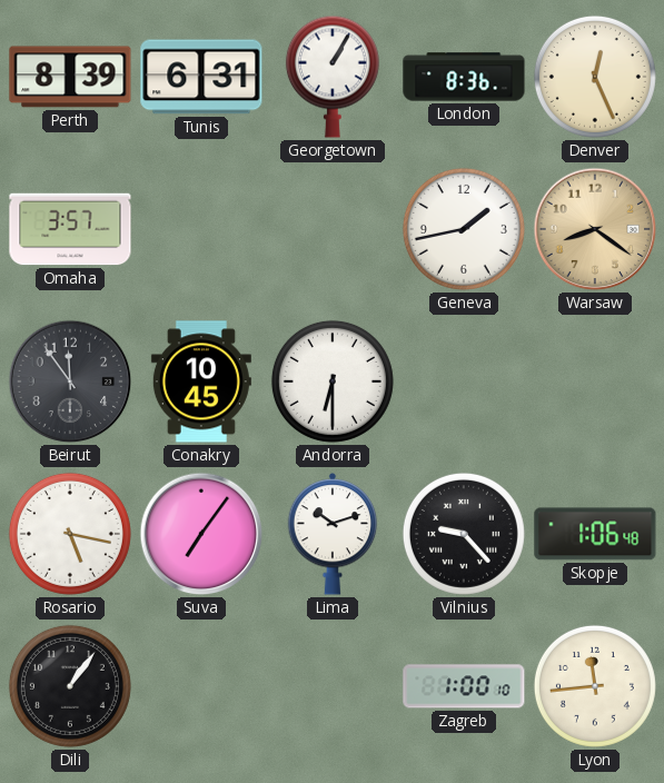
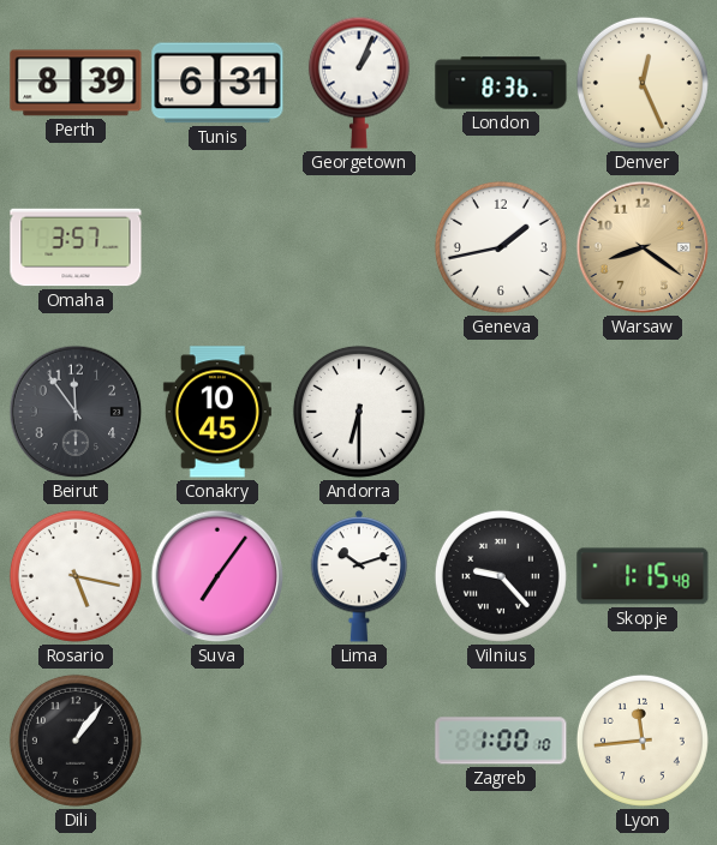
Georgetown: 1:05 -> 1:04
Skopje: 1:06 -> 1:15
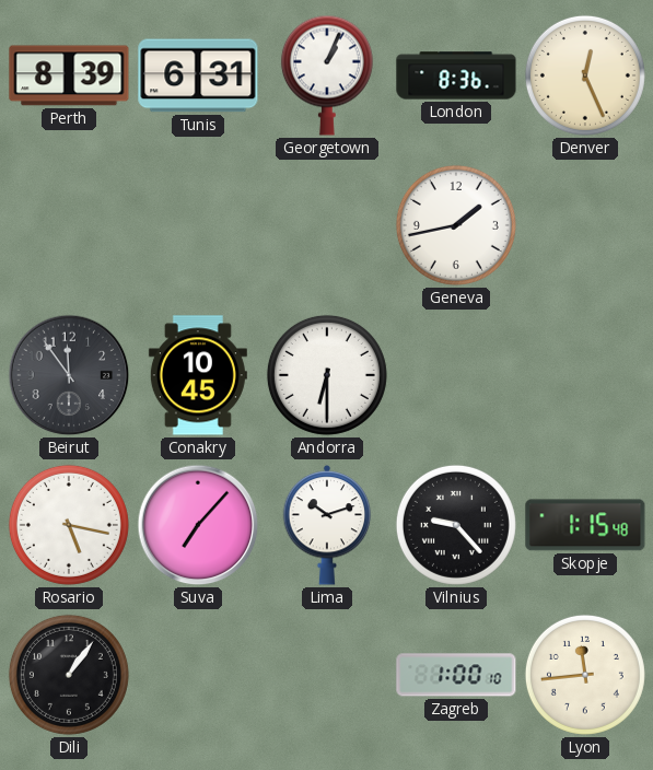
Omaha: 3:57 -> none
Warsaw: 8:21 -> none
Suva: 7:06 -> 7:07
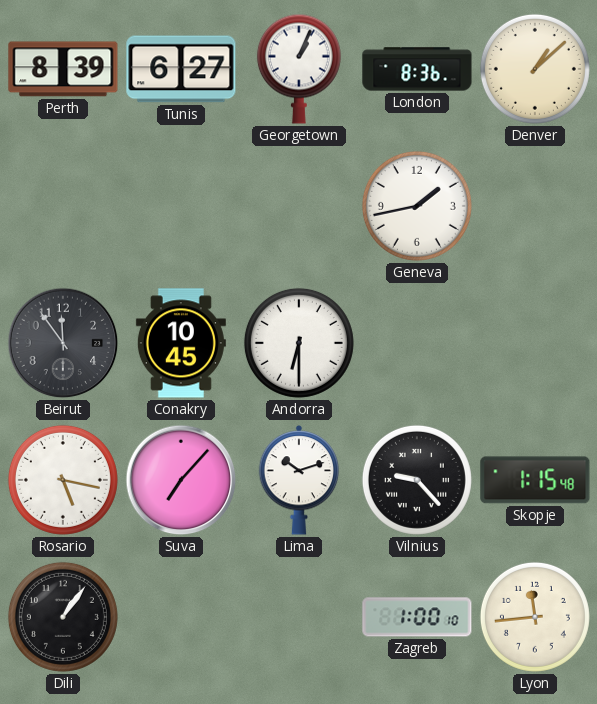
Tunis: 6:31 -> 6:27
Denver: 12:26 -> 1:08
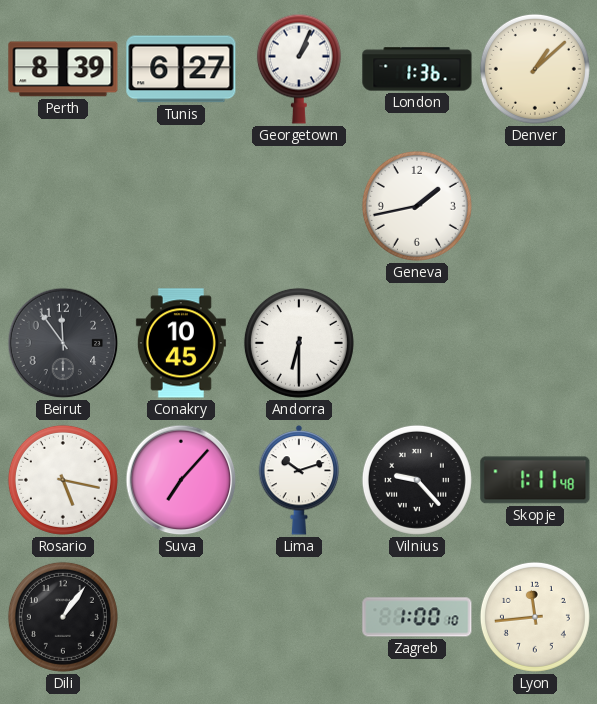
London: 8:36 -> 1:36
Skopje: 1:15 -> 1:11
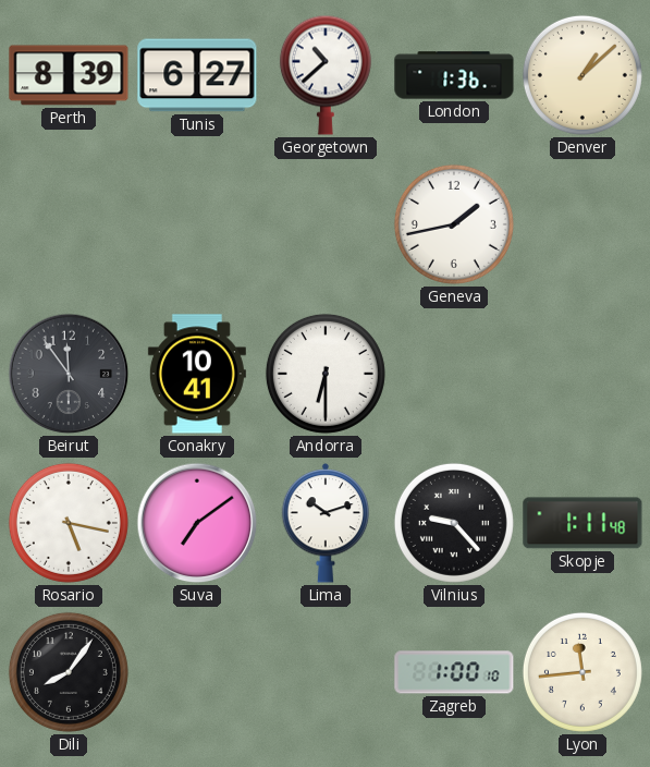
Georgetown: 1:04 -> 10:38
Conakry: 10:45 -> 10:41
Suva: 7:07 -> 7:09
Dili: 1:06 -> 8:06
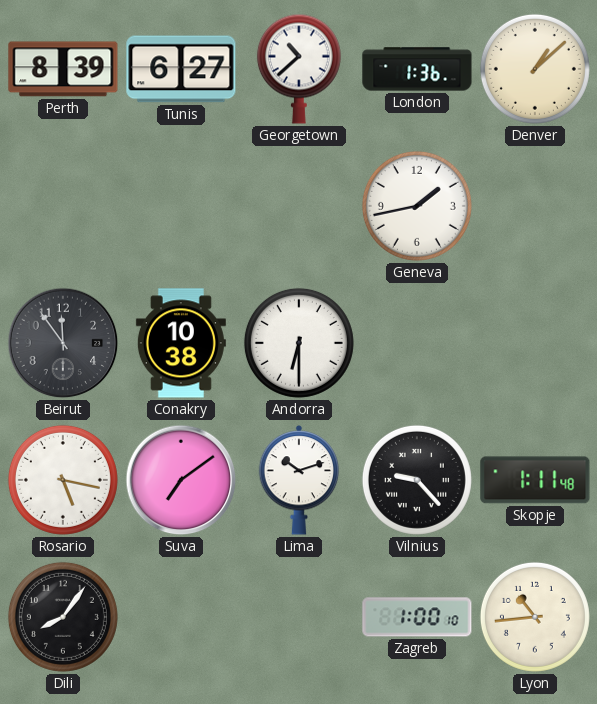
Conakry: 10:41 -> 10:38
Lyon: 11:44 -> 10:44
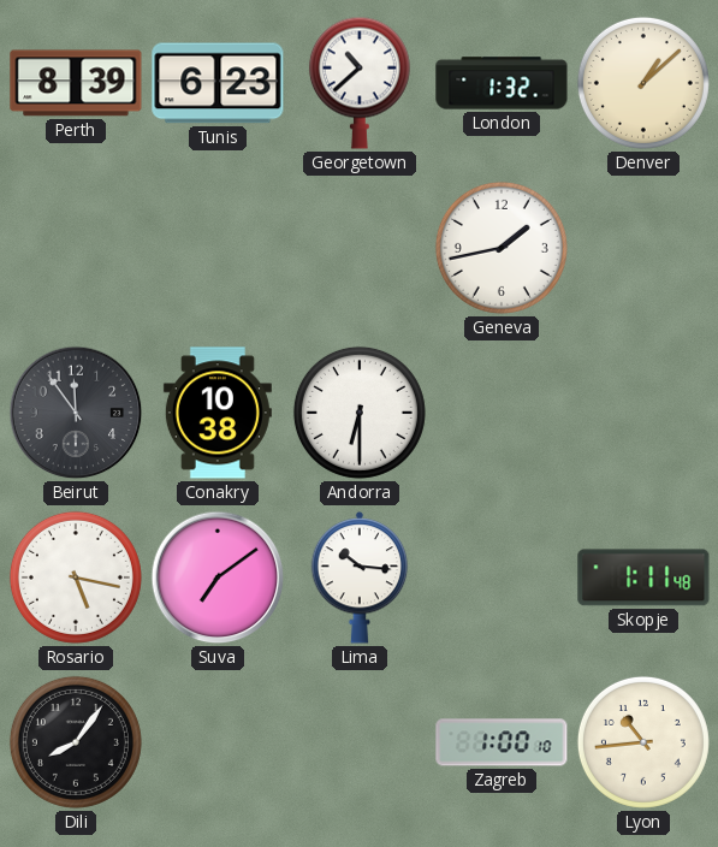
Tunis: 6:27 -> 6:23
London: 1:36 -> 1:32
Lima: 10:12 -> 10:16
Vilnius: 9:23 -> none
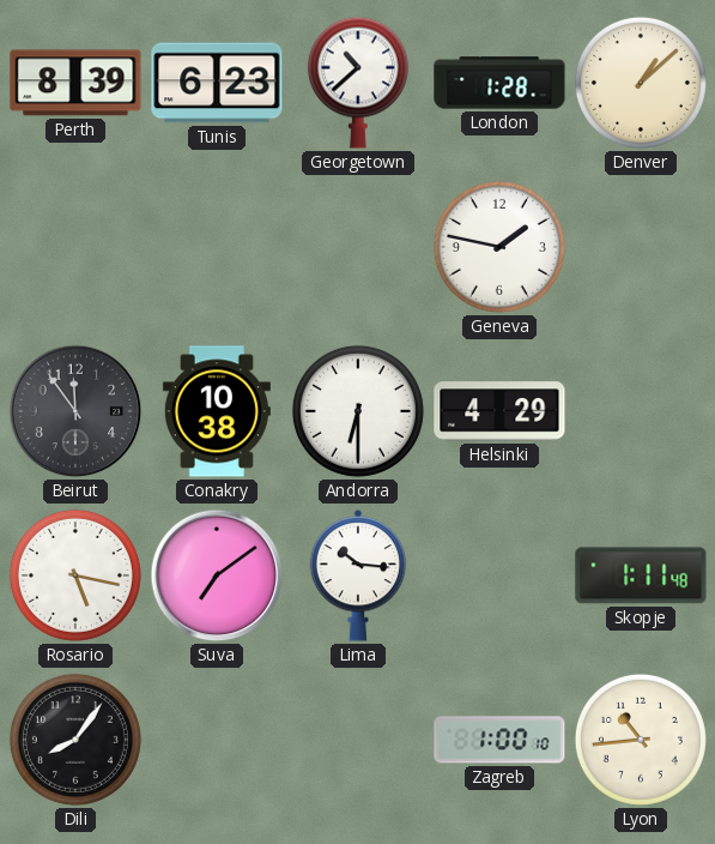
London: 1:32 -> 1:28
Geneva: 1:43 -> 1:47
Helsinki: none -> 4:29
